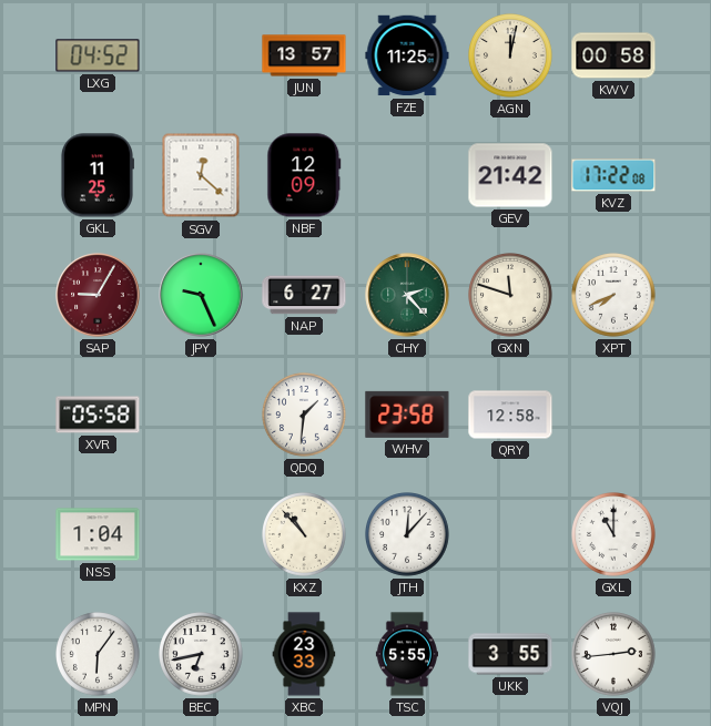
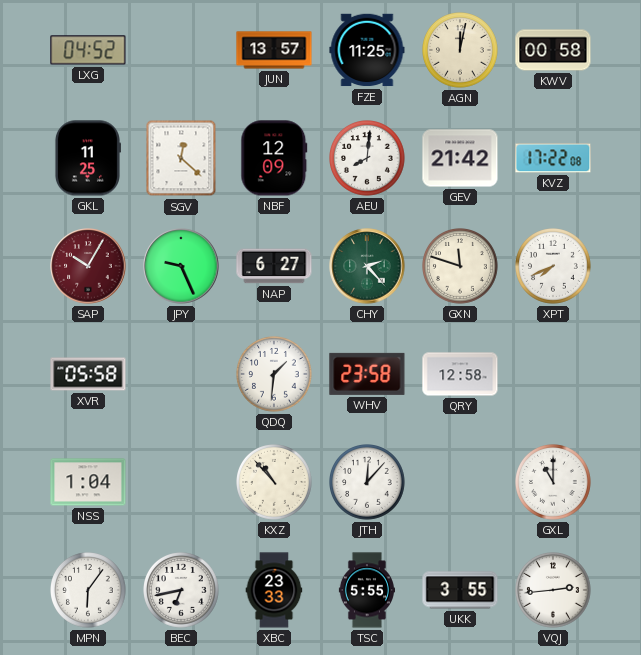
AEU: none -> 8:01
SAP: 9:05 -> 10:05
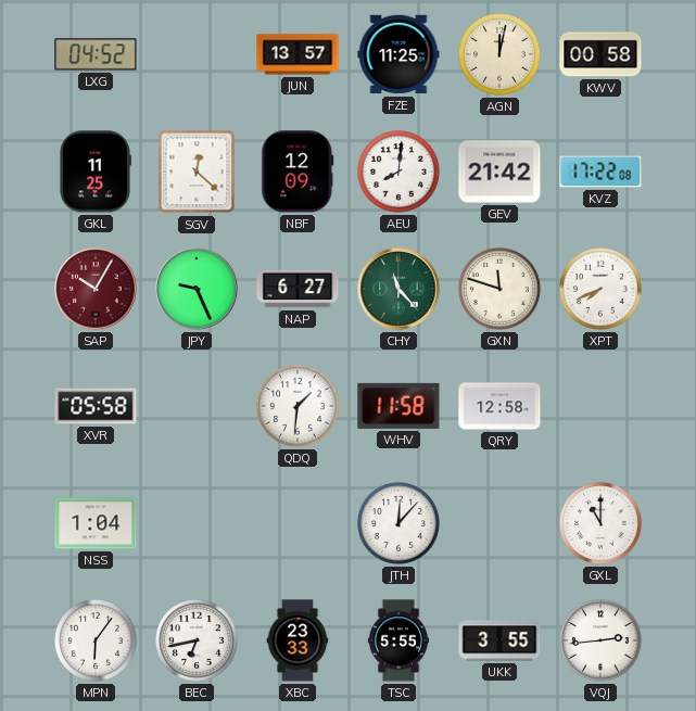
CHY: 2:23 -> 11:23
WHV: 23:58 -> 11:58
KXZ: 10:53 -> none
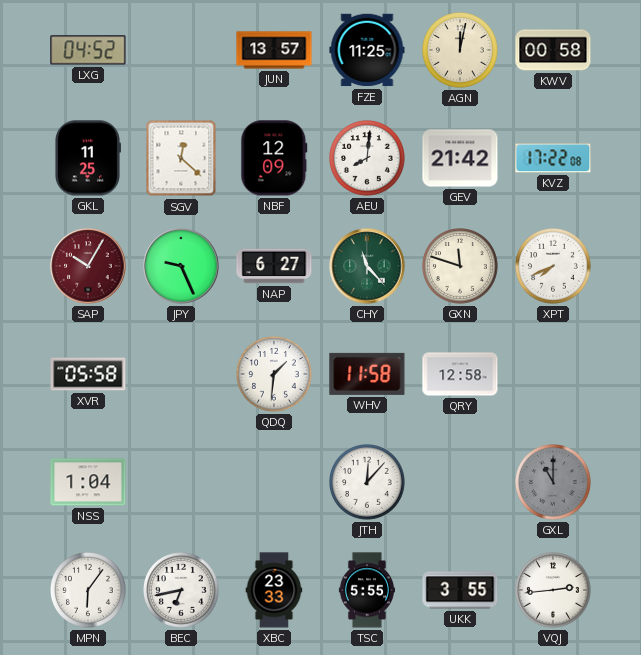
GXL dial: white -> grey
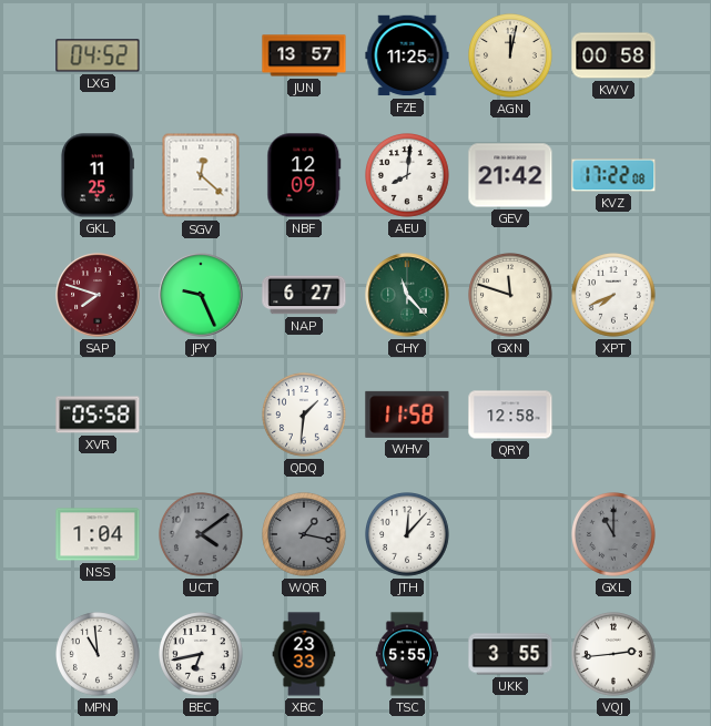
SAP: 10:05 -> 7:48
UCT: none -> 4:09
WQR: none -> 1:17
MPN: 6:06 -> 10:59
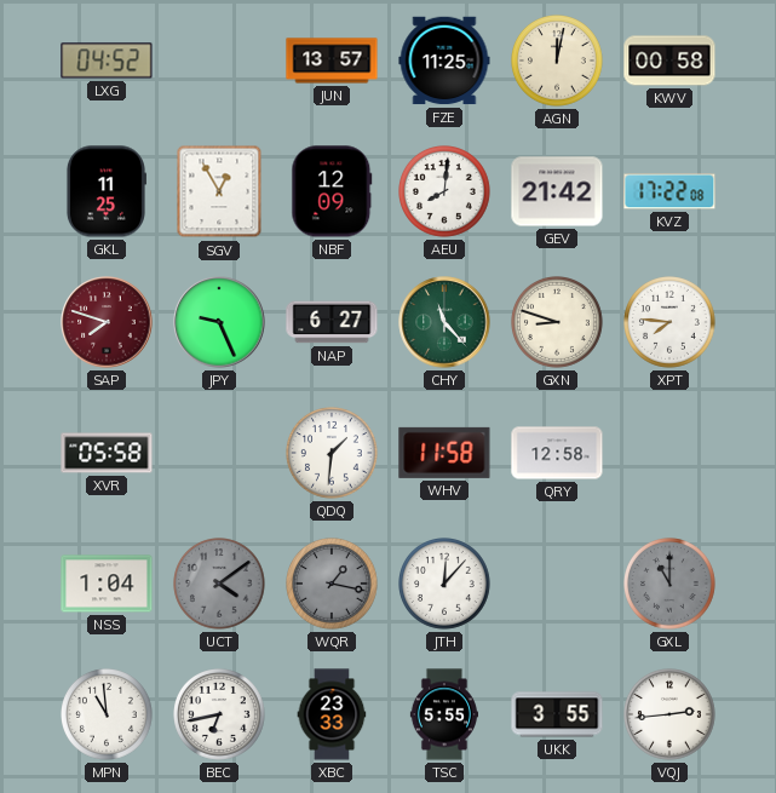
SGV: 12:22 -> 12:55
GXN: 11:48 -> 8:48
XPT: 7:41 -> 7:46
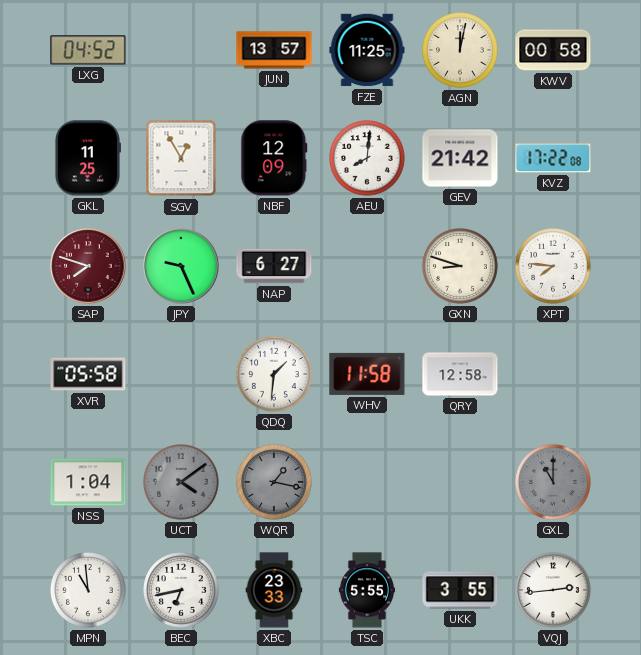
CHY: 11:23 -> none
JTH: 12:07 -> none
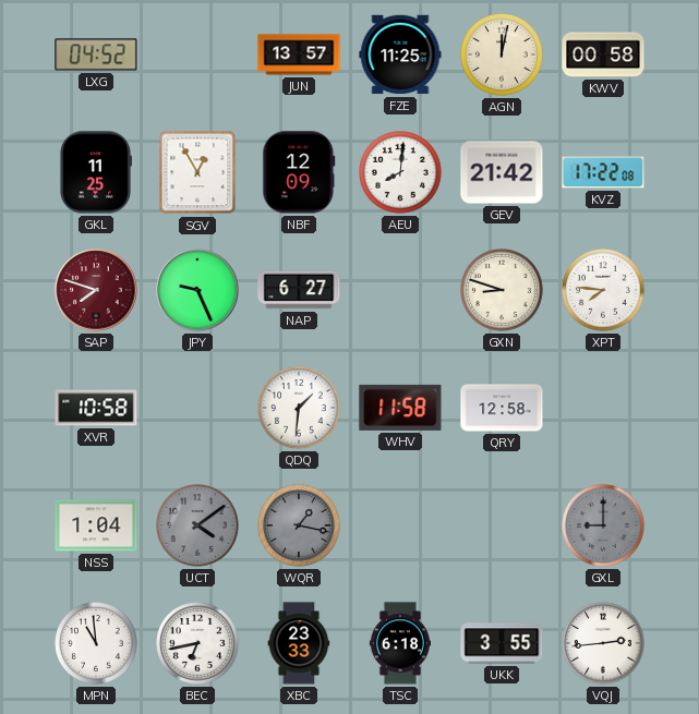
XVR: 05:58 -> 10:58
GXL: 11:00 -> 9:00
TSC: 5:55 -> 6:18
